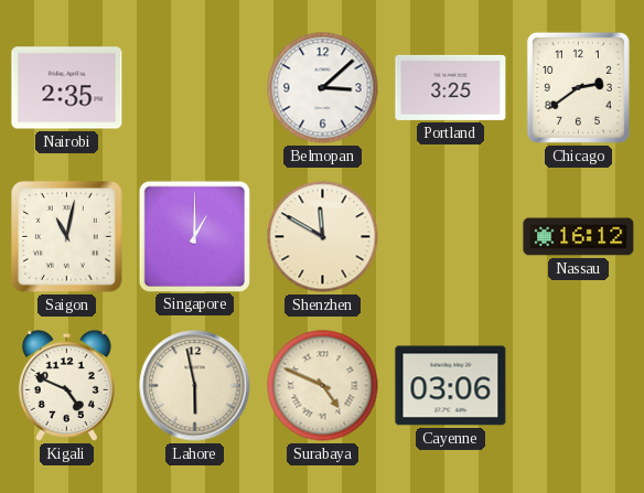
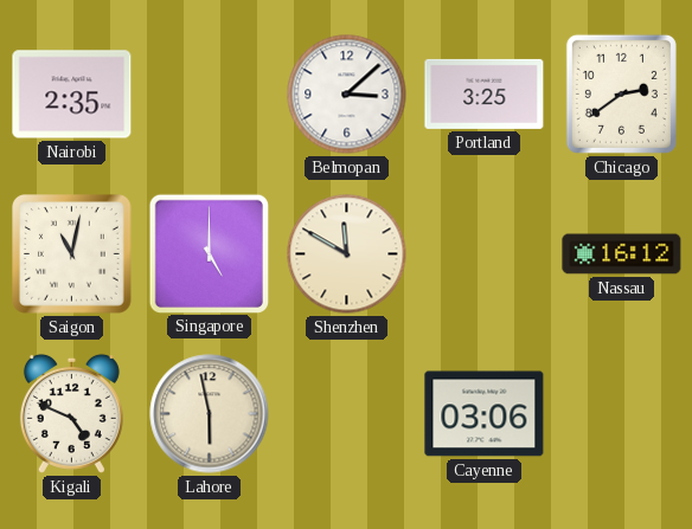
Singapore: 1:00 -> 5:00
Surabaya: 4:49 -> none
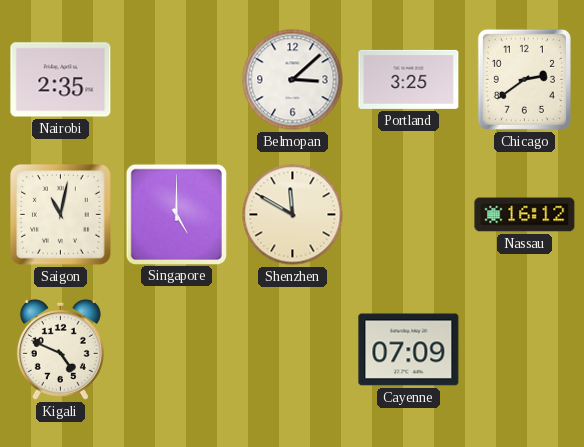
Lahore: 5:58 -> none
Cayenne: 03:06 -> 07:09
